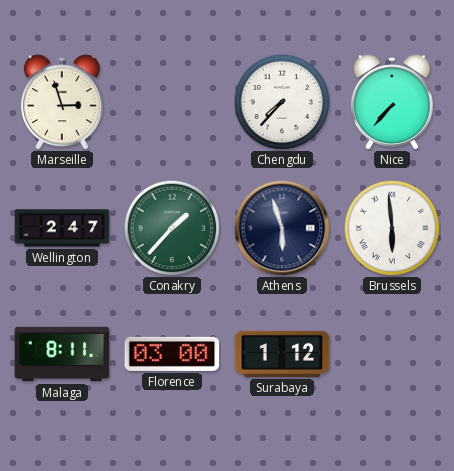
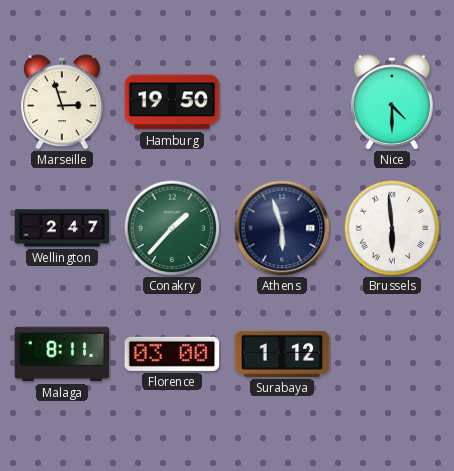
Hamburg: none -> 19:50
Chengdu: 7:37 -> none
Nice: 7:37 -> 4:30
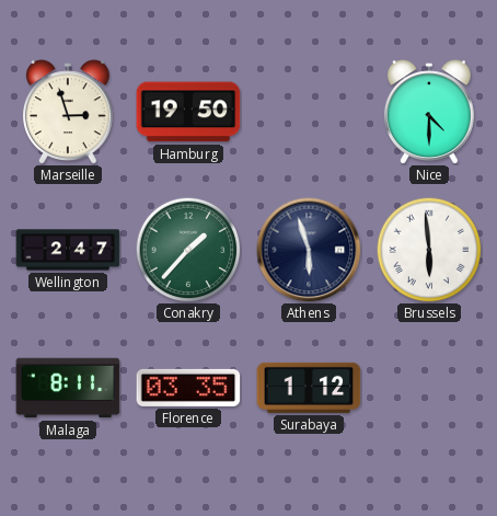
Florence: 03:00 -> 03:35
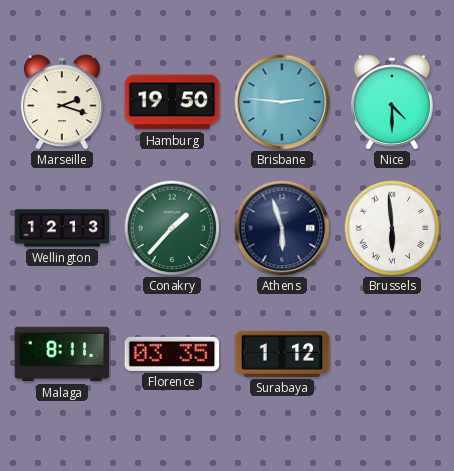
Marseille: 2:57 -> 2:18
Brisbane: none -> 2:46
Wellington: 2:47 -> 12:13
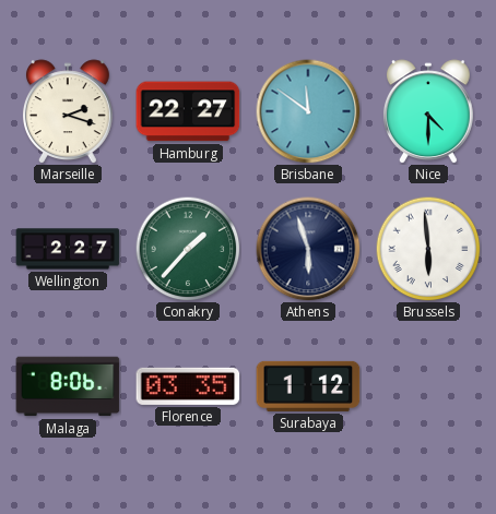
Hamburg: 19:50 -> 22:27
Brisbane: 2:46 -> 11:51
Wellington: 12:13 -> 2:27
Malaga: 8:11 -> 8:06
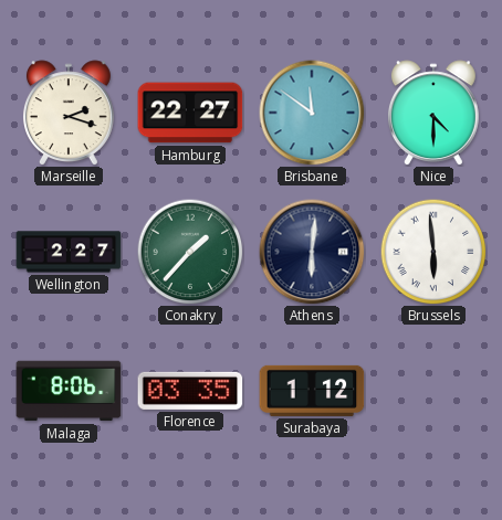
Athens: 5:57 -> 6:01
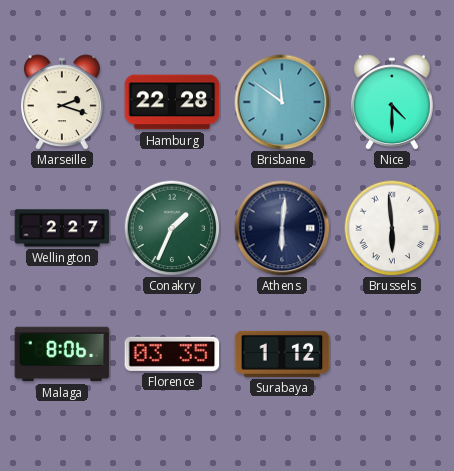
Hamburg: 22:27 -> 22:28
Conakry: 1:37 -> 1:34
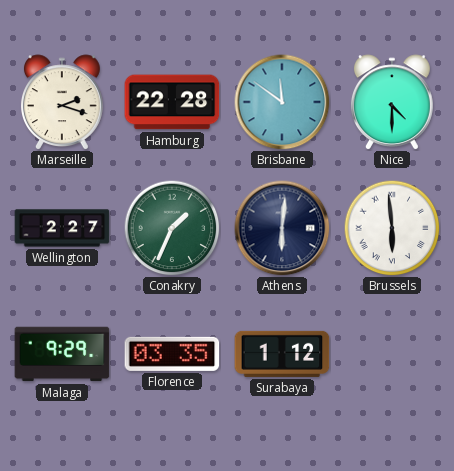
Malaga: 8:06 -> 9:29
